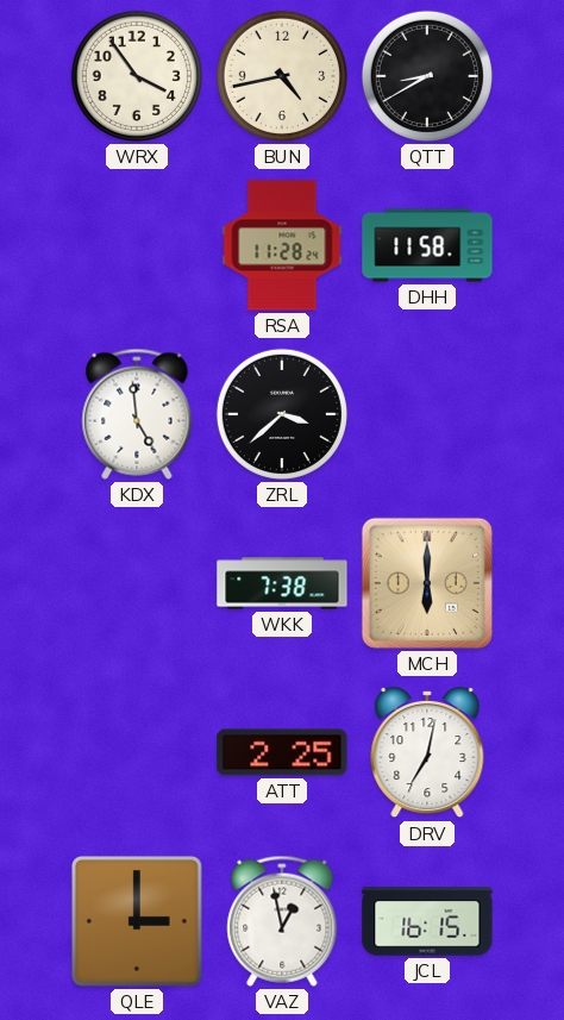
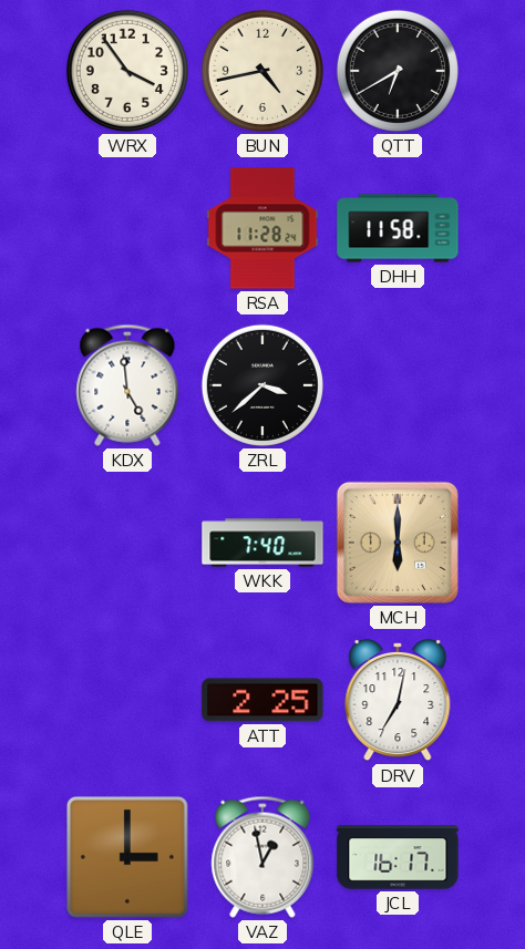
QTT: 8:40 -> 6:40
WKK: 7:38 -> 7:40
JCL: 16:15 -> 16:17
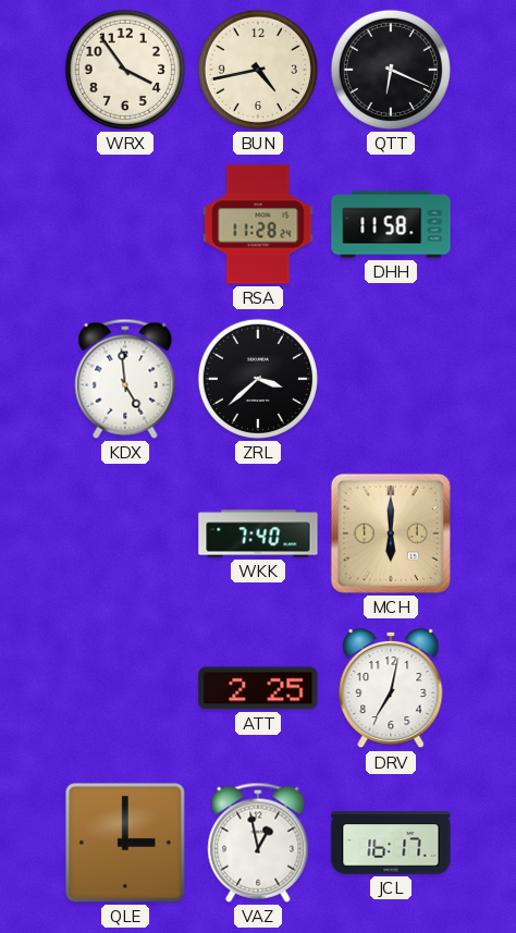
QTT: 6:40 -> 6:19
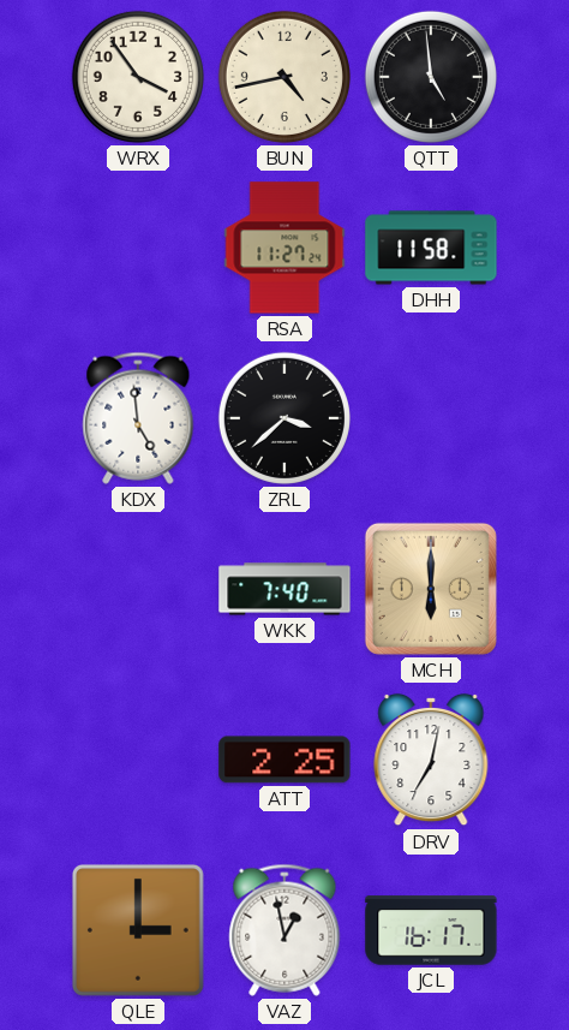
QTT: 6:19 -> 4:59
RSA: 11:28 -> 11:27
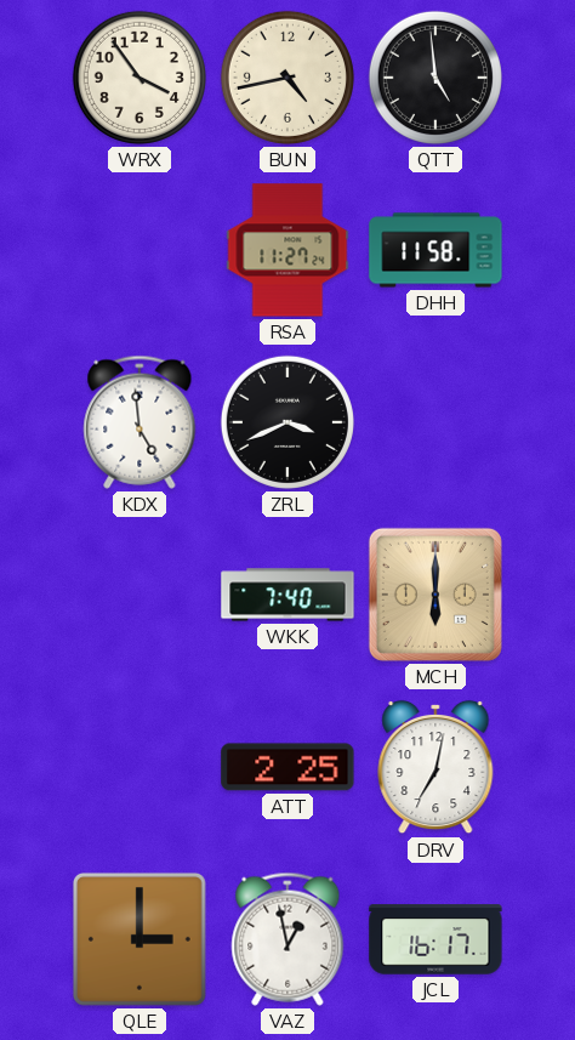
ZRL: 3:38 -> 3:41
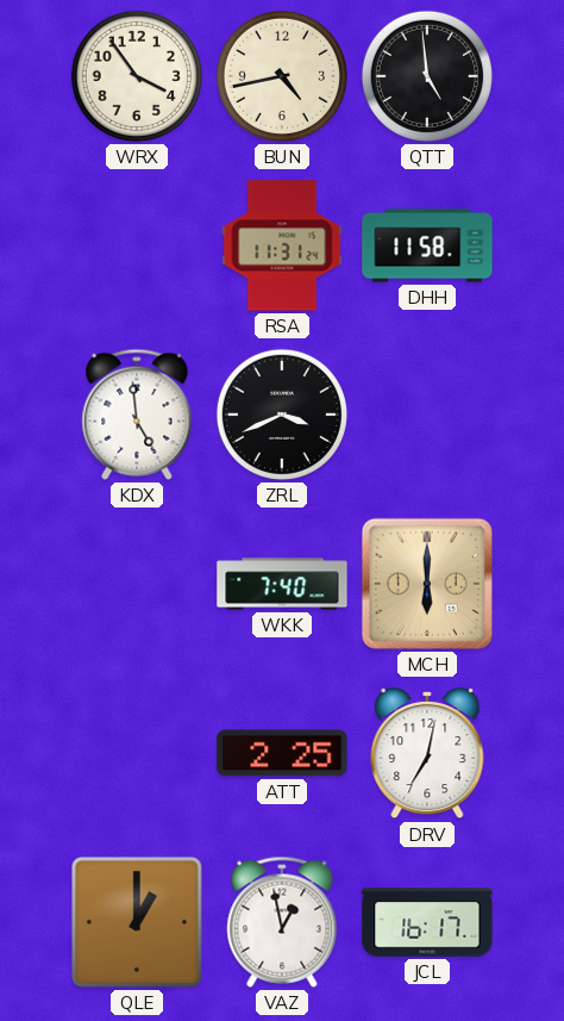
RSA: 11:27 -> 11:31
QLE: 3:00 -> 1:00
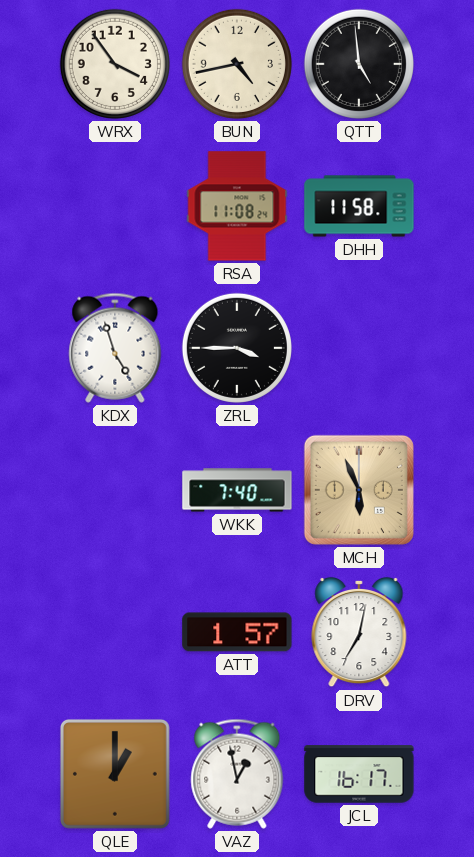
RSA: 11:31 -> 11:08
KDX: 4:59 -> 4:57
ZRL: 3:41 -> 3:45
MCH: 6:00 -> 5:56
ATT: 2:25 -> 1:57
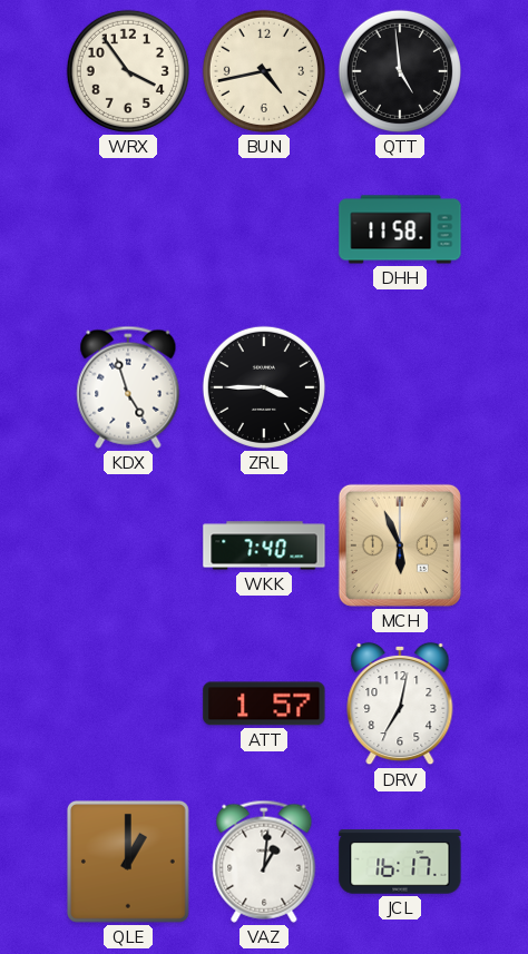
RSA: 11:08 -> none
VAZ: 12:58 -> 1:01
